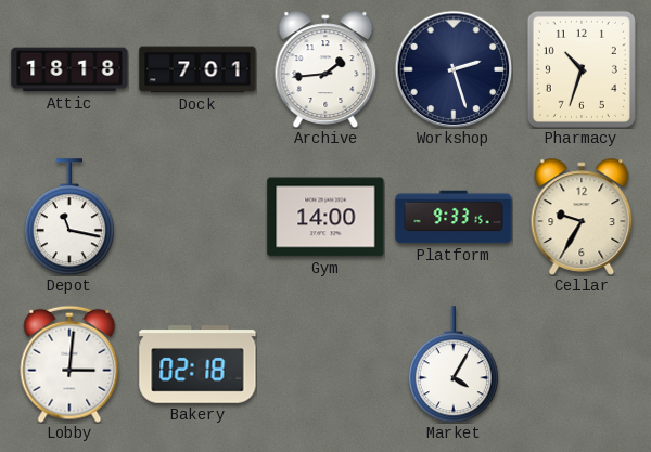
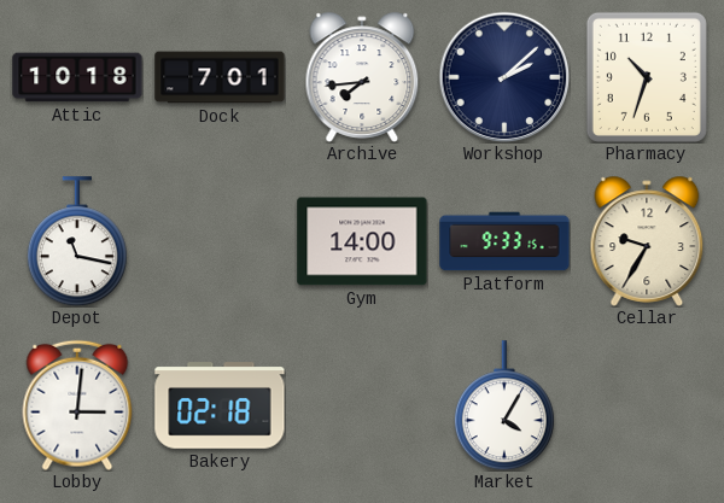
Attic: 18:18 -> 10:18
Archive: 1:44 -> 7:44
Workshop: 2:27 -> 2:08
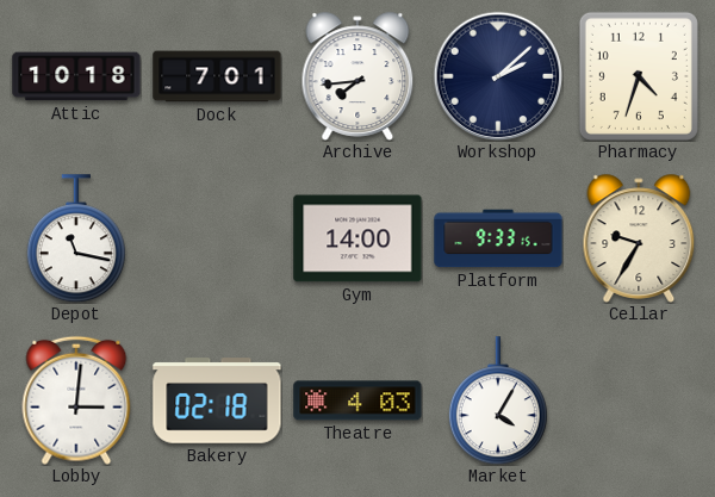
Pharmacy: 10:33 -> 4:33
Theatre: none -> 4:03
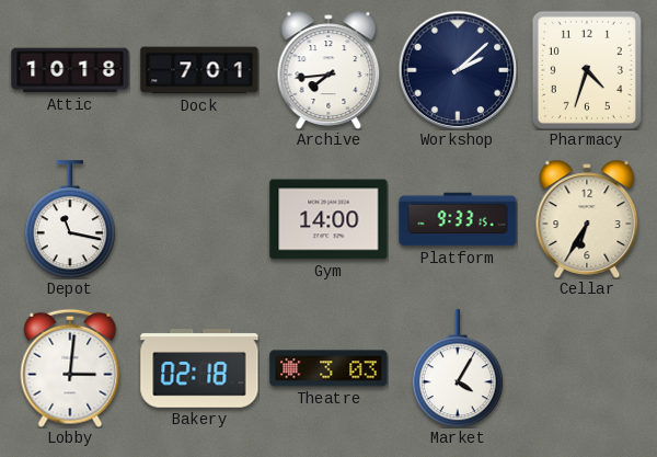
Cellar: 9:35 -> 6:35
Theatre: 4:03 -> 3:03
